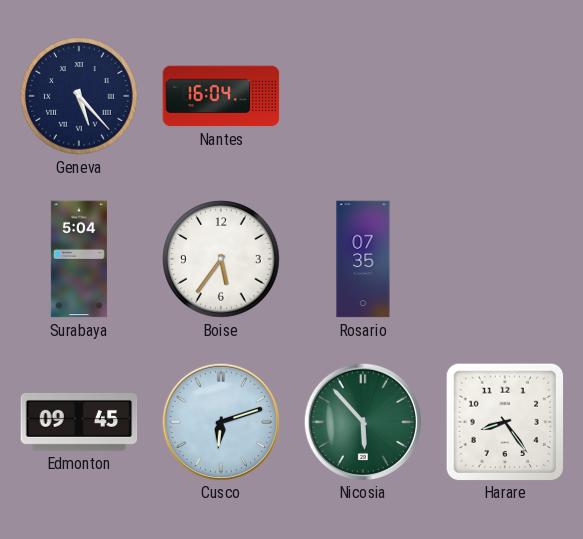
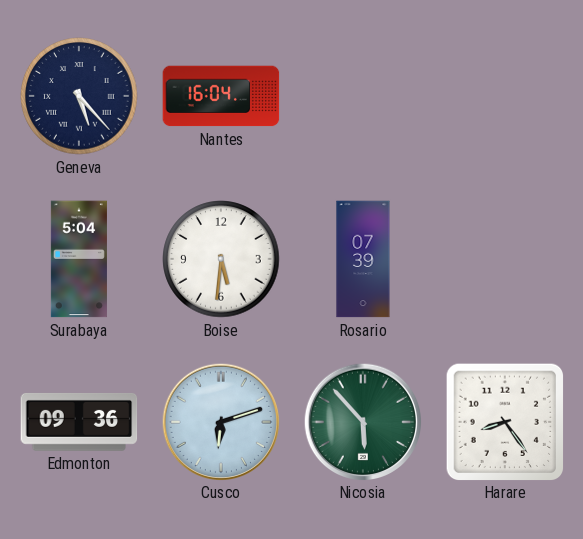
Boise: 5:36 -> 5:31
Rosario: 07:35 -> 07:39
Edmonton: 09:45 -> 09:36
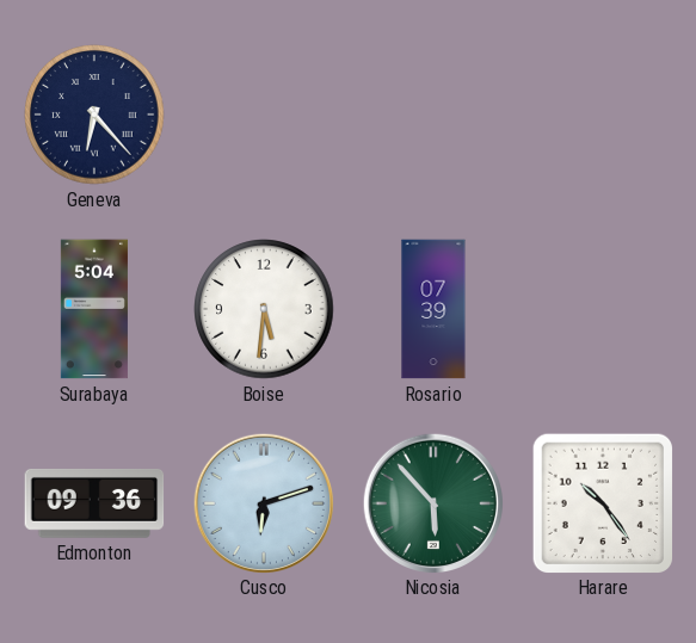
Geneva: 5:23 -> 6:23
Nantes: 16:04 -> none
Harare: 8:24 -> 10:24
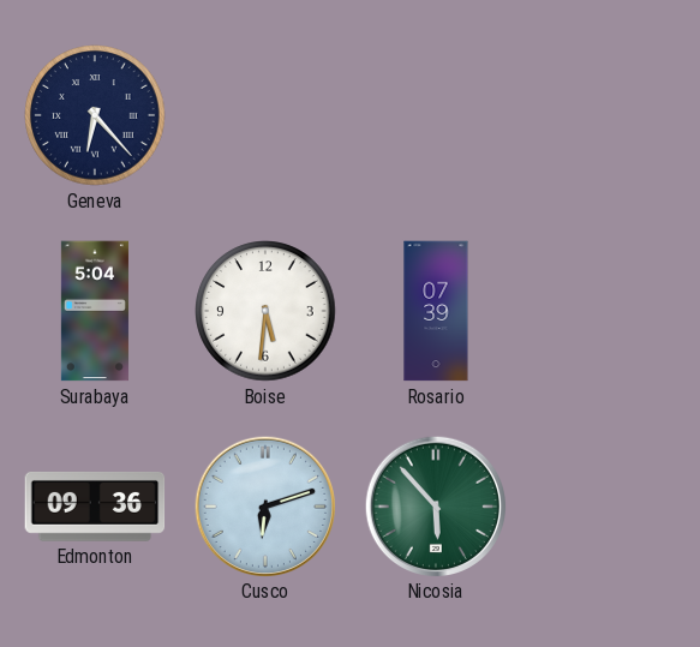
Harare: 10:24 -> none
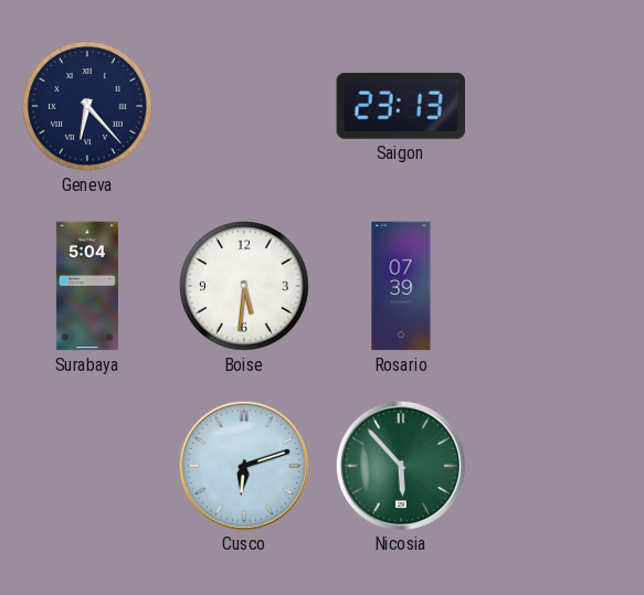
Saigon: none -> 23:13
Edmonton: 09:36 -> none
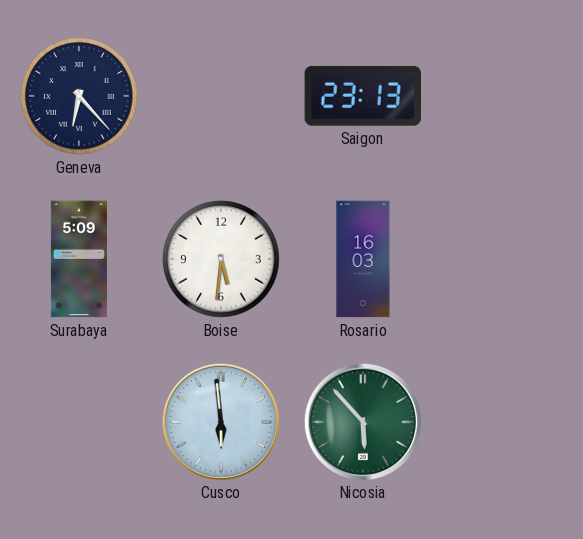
Surabaya: 5:04 -> 5:09
Rosario: 07:39 -> 16:03
Cusco: 6:12 -> 5:59
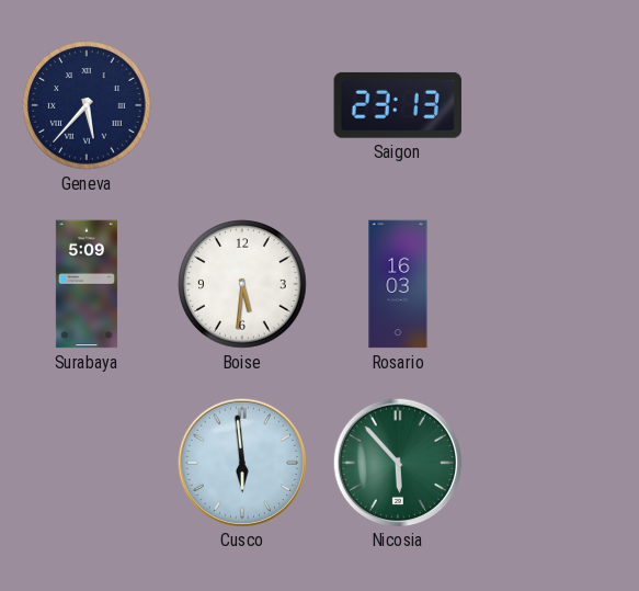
Geneva: 6:23 -> 5:37
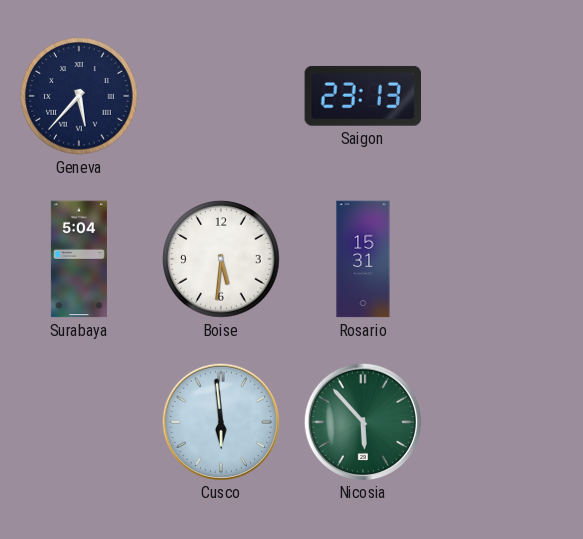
Surabaya: 5:09 -> 5:04
Rosario: 16:03 -> 15:31
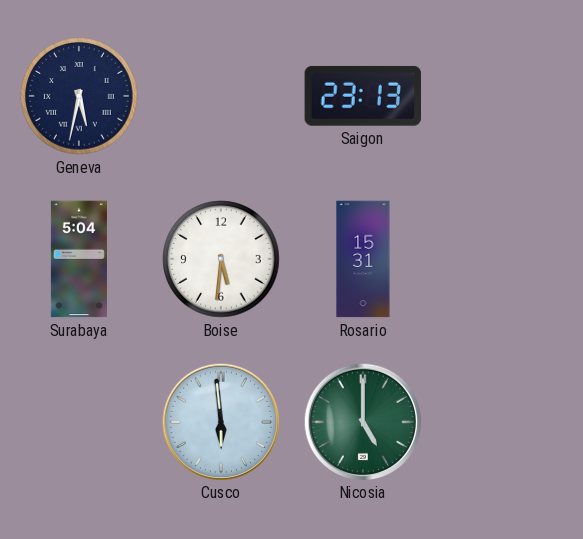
Geneva: 5:37 -> 5:32
Nicosia: 5:53 -> 5:00
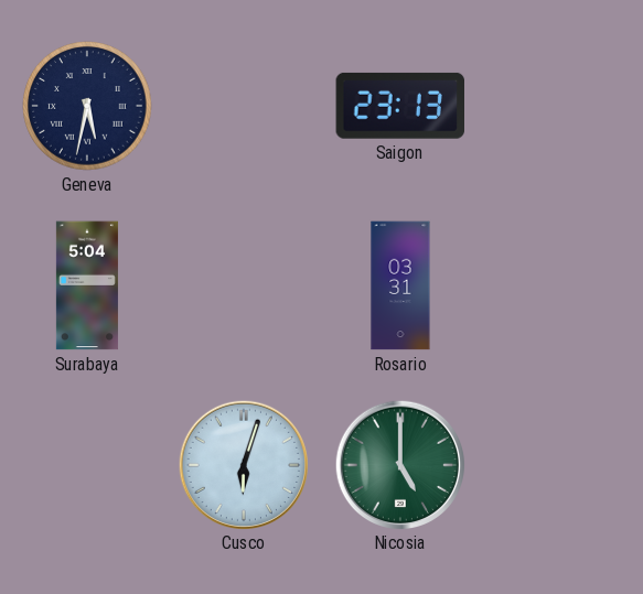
Boise: 5:31 -> none
Rosario: 15:31 -> 03:31
Cusco: 5:59 -> 6:03
